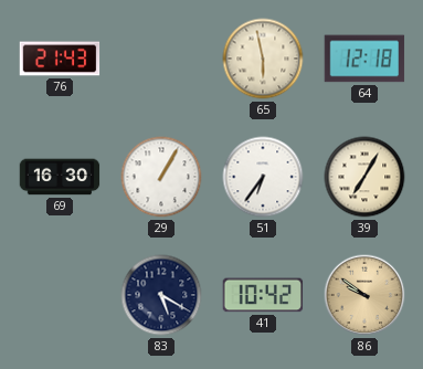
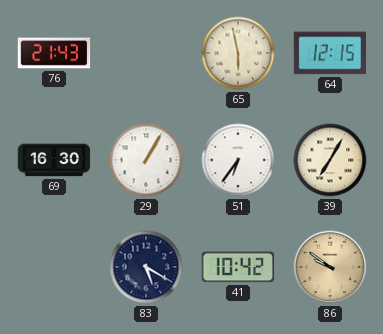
64: 12:18 -> 12:15
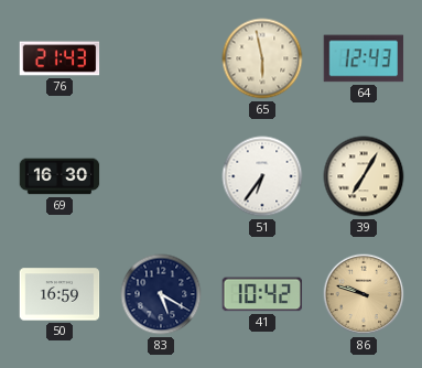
64: 12:15 -> 12:43
29: 1:05 -> none
50: none -> 16:59
86: 9:51 -> 9:48
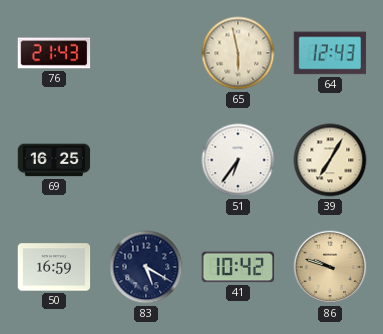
69: 16:30 -> 16:25
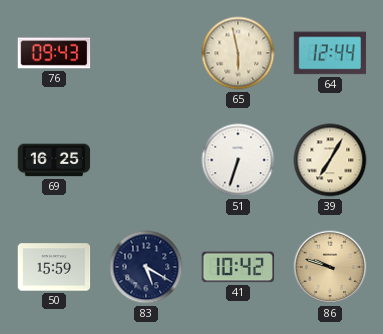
76: 21:43 -> 09:43
64: 12:43 -> 12:44
51: 6:36 -> 6:33
50: 16:59 -> 15:59
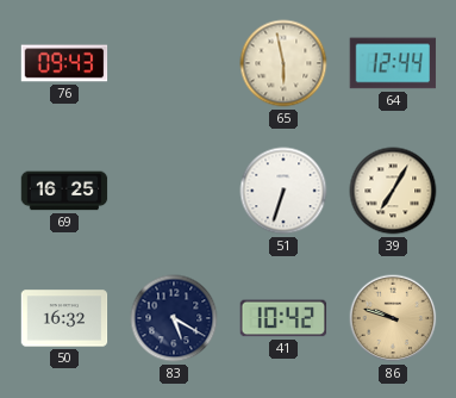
50: 15:59 -> 16:32
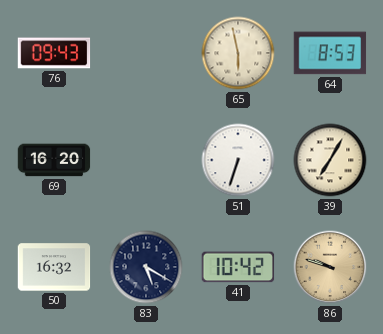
64: 12:44 -> 8:53
69: 16:25 -> 16:20
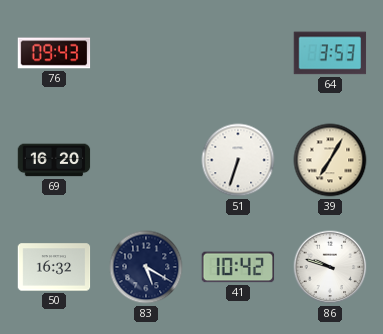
65: 5:58 -> none
64: 8:53 -> 3:53
86 dial: champagne -> white
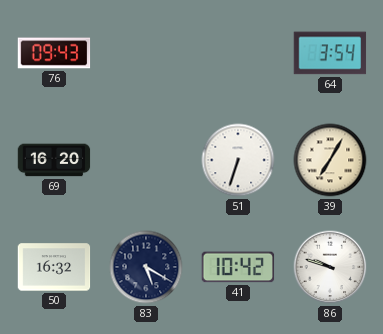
64: 3:53 -> 3:54
